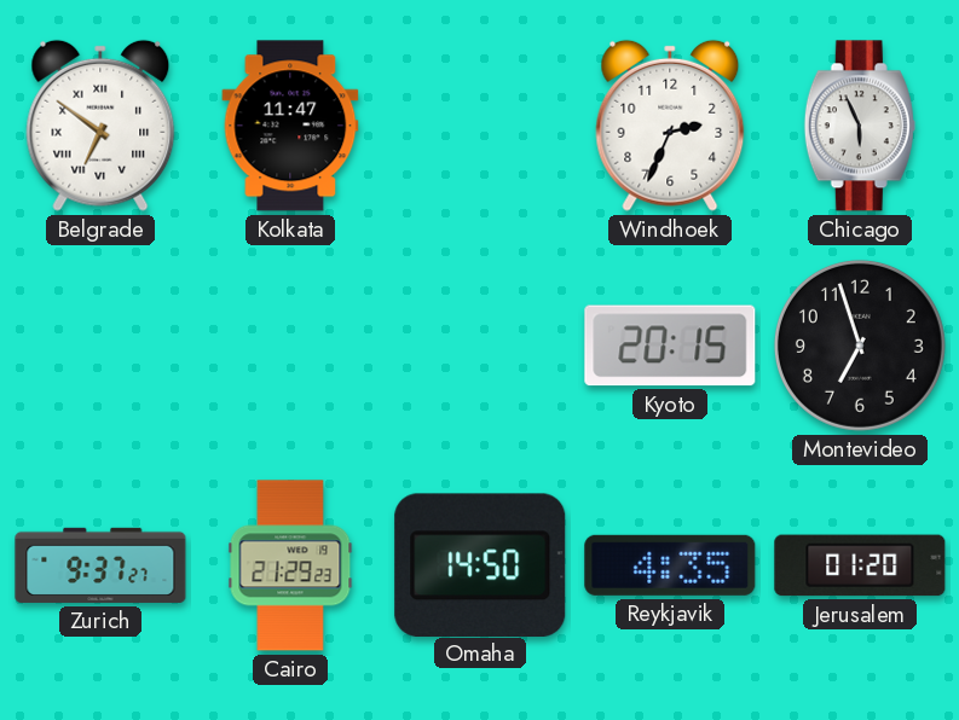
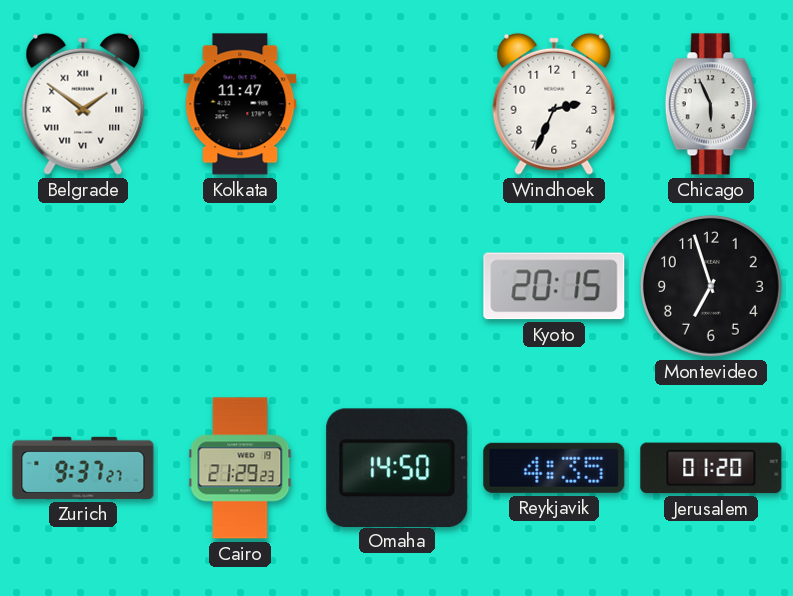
Belgrade: 6:51 -> 1:51
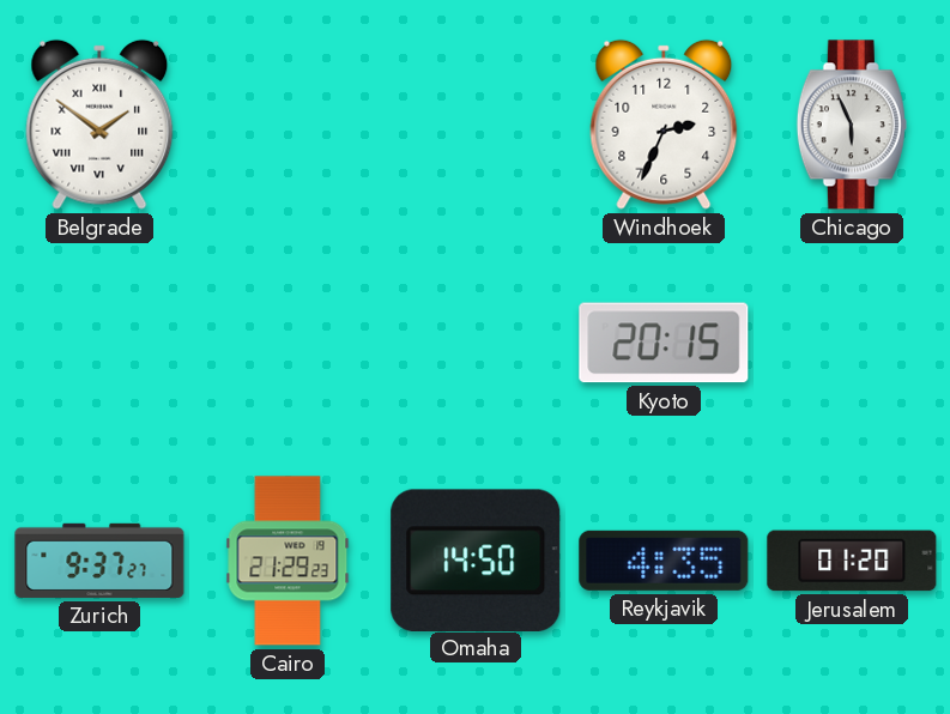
Kolkata: 11:47 -> none
Montevideo: 6:57 -> none
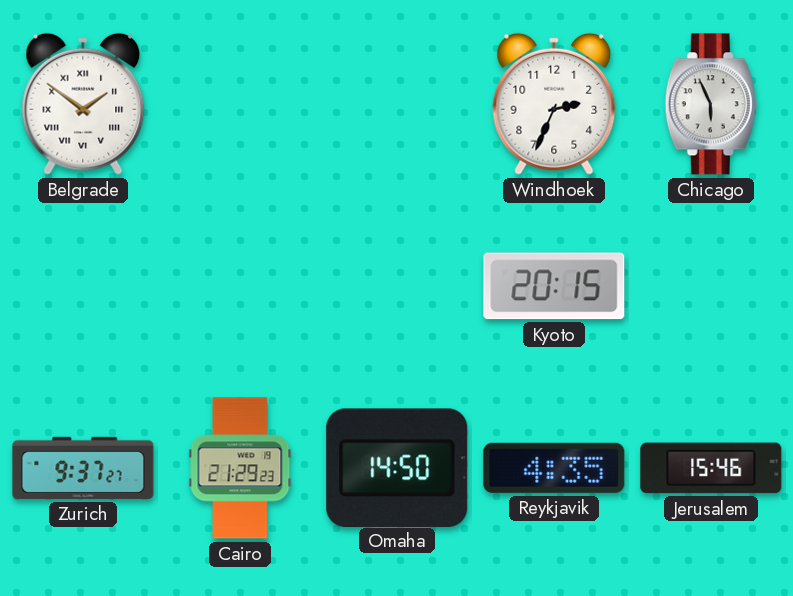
Jerusalem: 01:20 -> 15:46
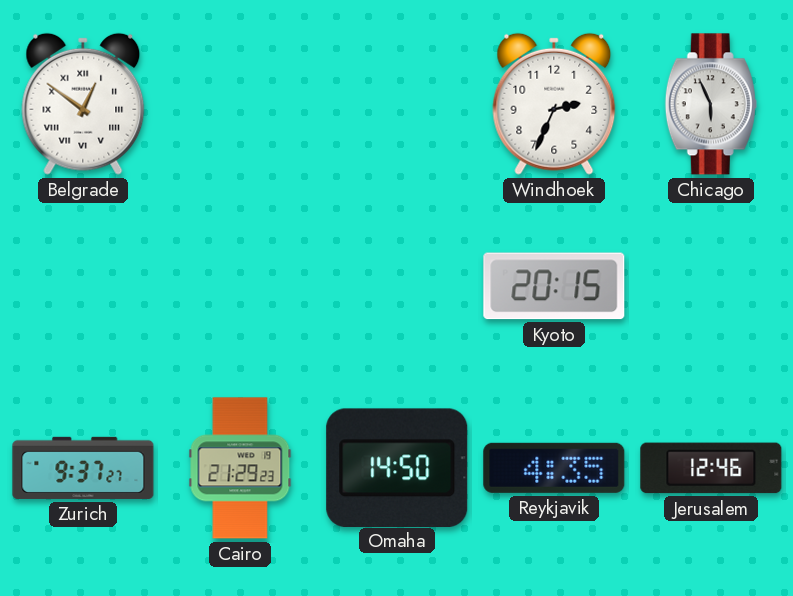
Belgrade: 1:51 -> 12:51
Jerusalem: 15:46 -> 12:46
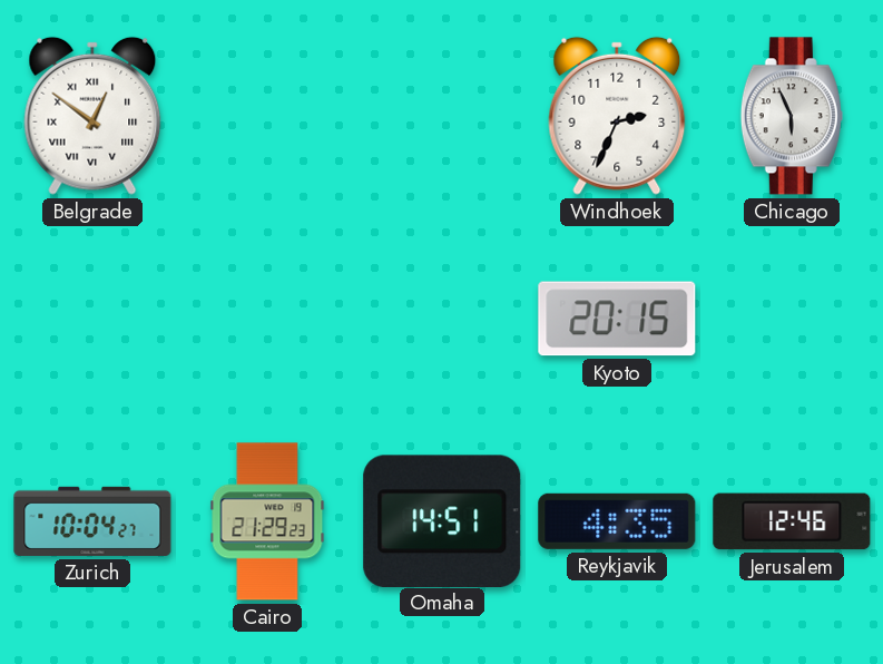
Zurich: 9:37 -> 10:04
Omaha: 14:50 -> 14:51
